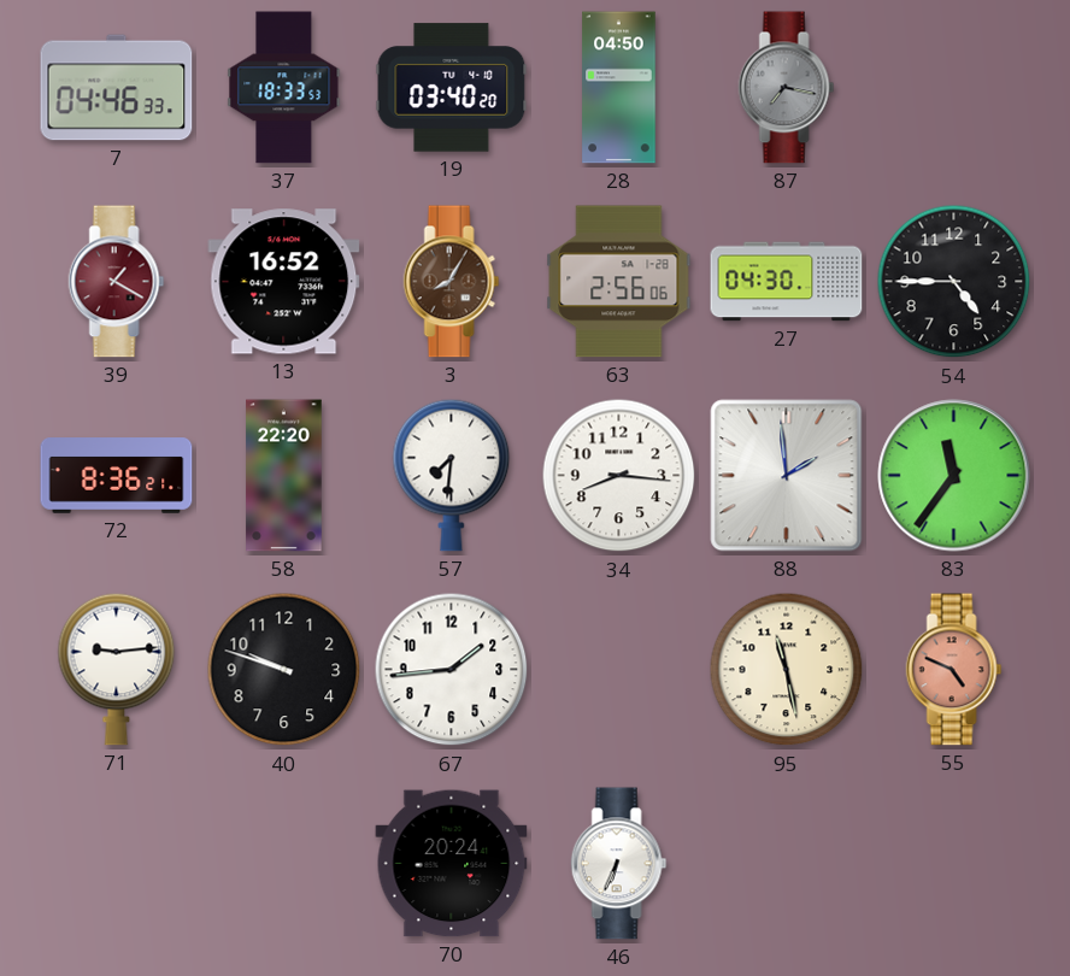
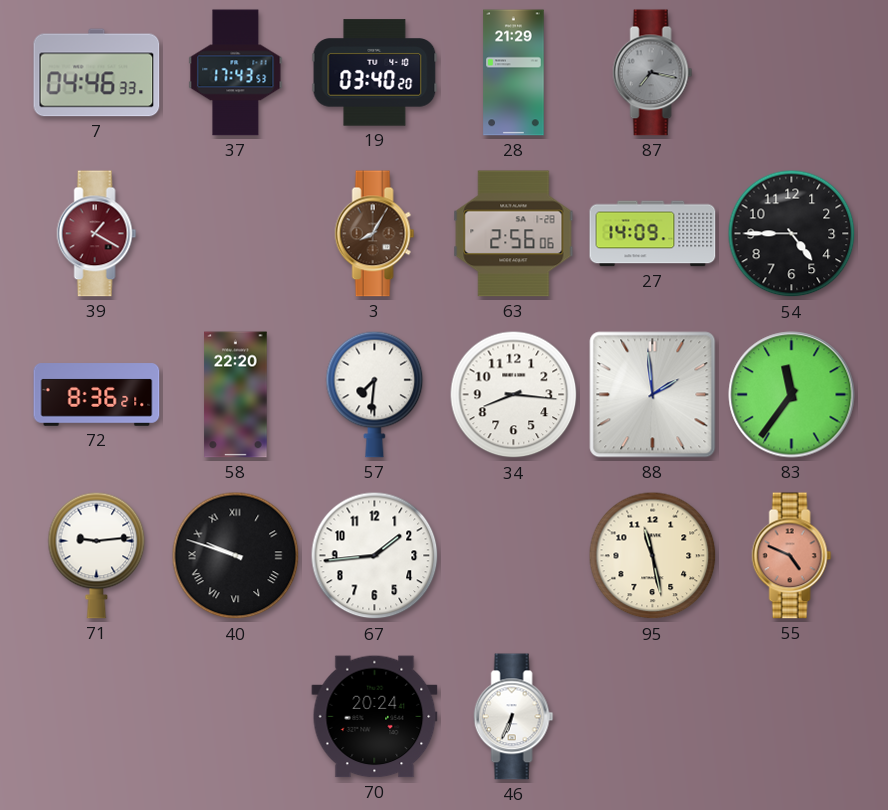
37: 18:33 -> 17:43
28: 04:50 -> 21:29
13: 16:52 -> none
27: 04:30 -> 14:09
40 numerals: Arabic -> Roman
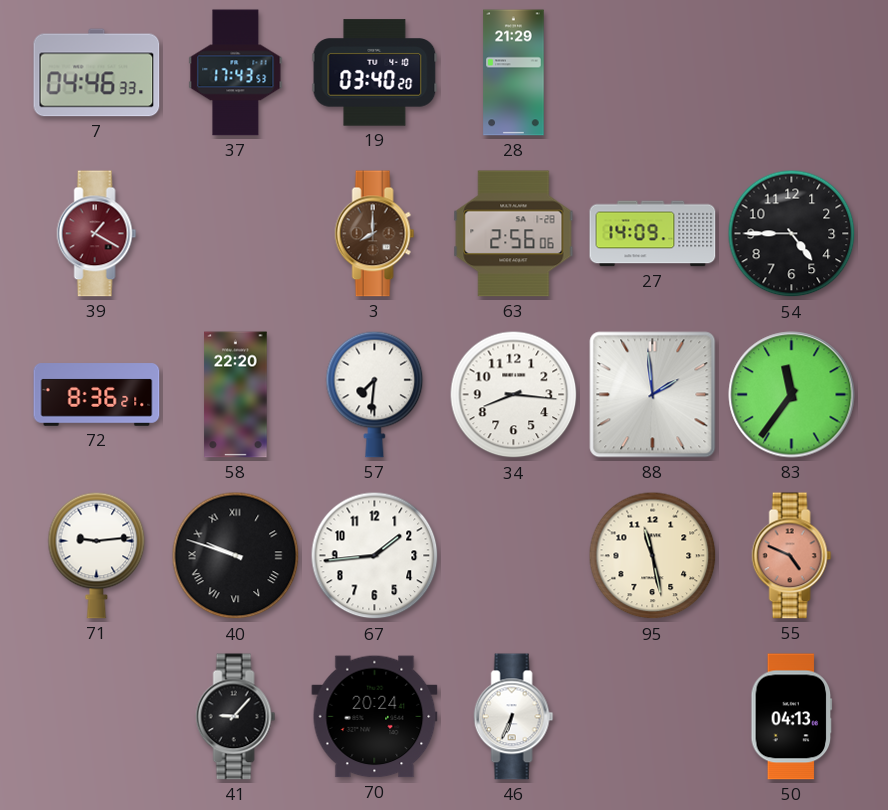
87: 7:17 -> none
3: 8:05 -> 8:00
41: none -> 9:07
50: none -> 04:13
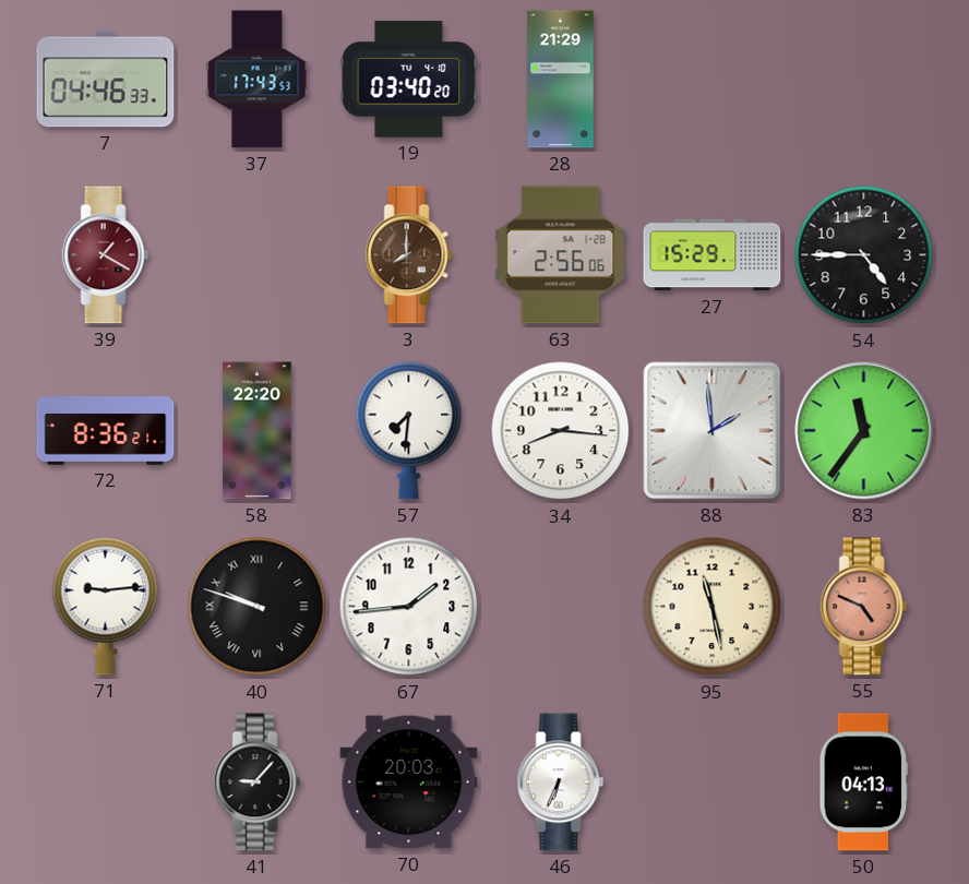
27: 14:09 -> 15:29
70: 20:24 -> 20:03
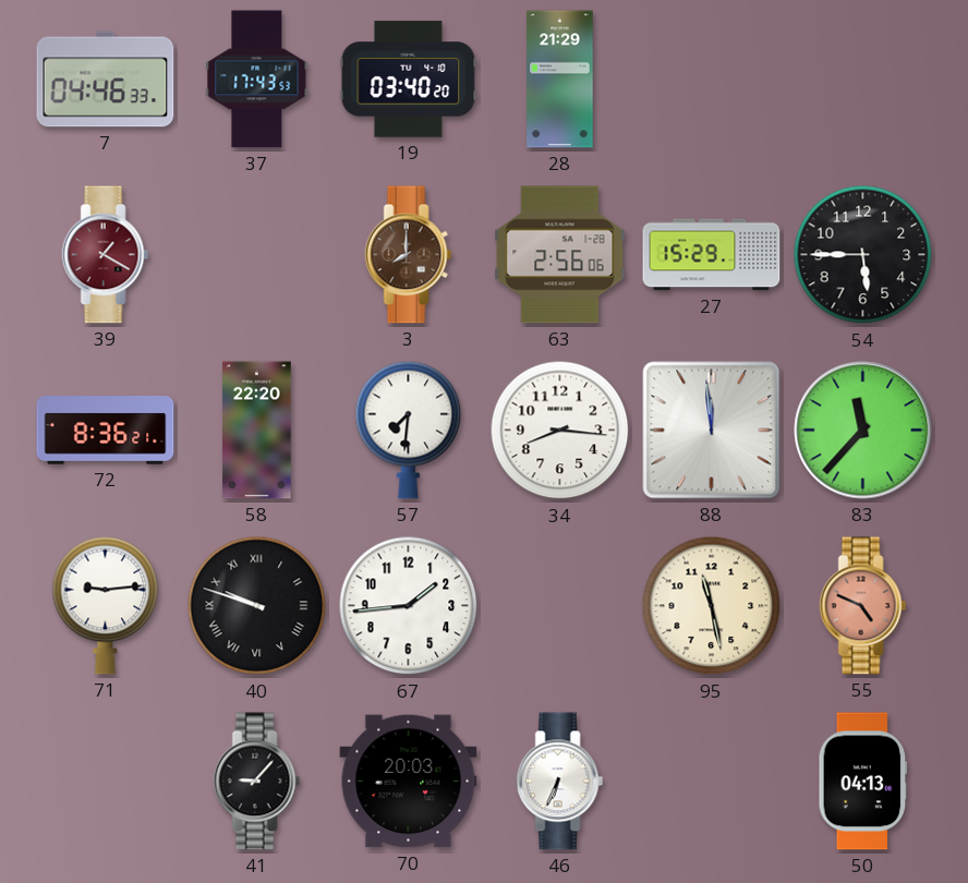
54: 4:45 -> 5:45
88: 1:59 -> 11:59
83: 11:36 -> 11:37
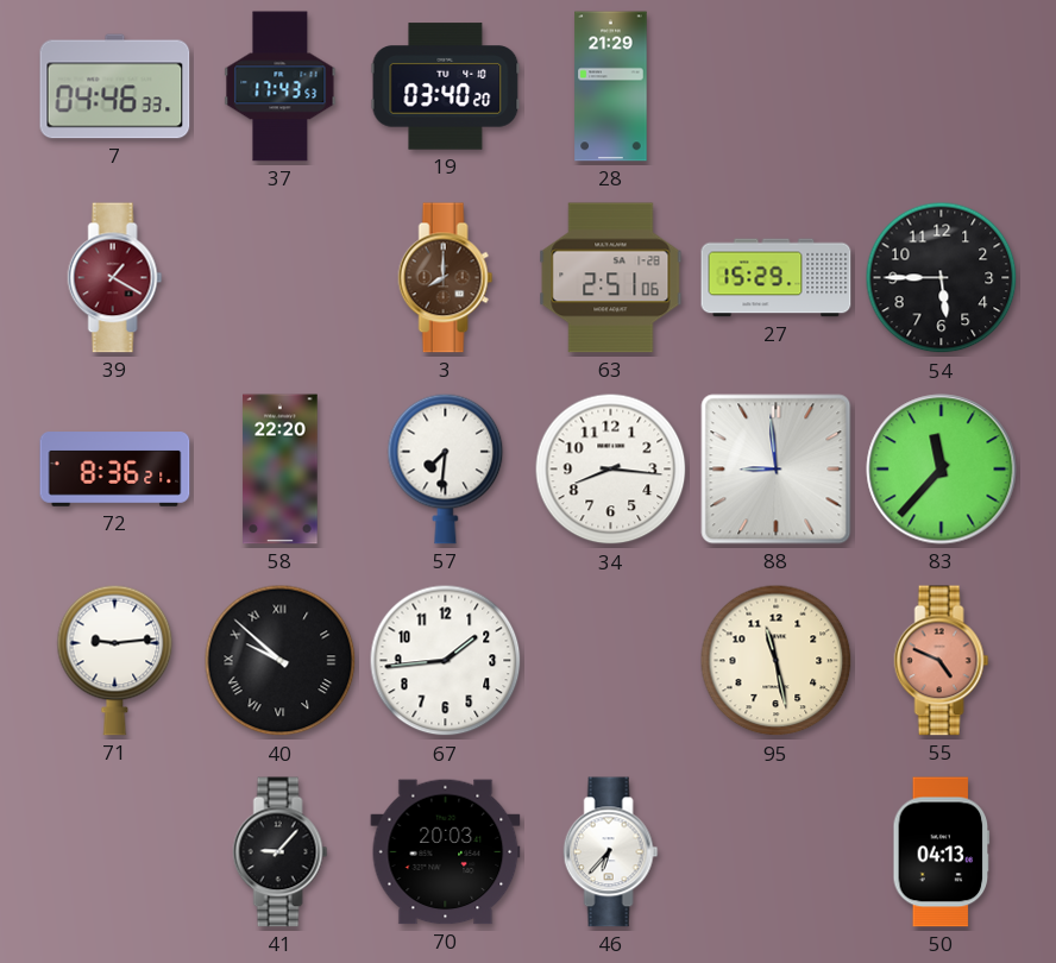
63: 2:56 -> 2:51
88: 11:59 -> 8:59
40: 9:48 -> 9:52
46: 6:34 -> 6:37
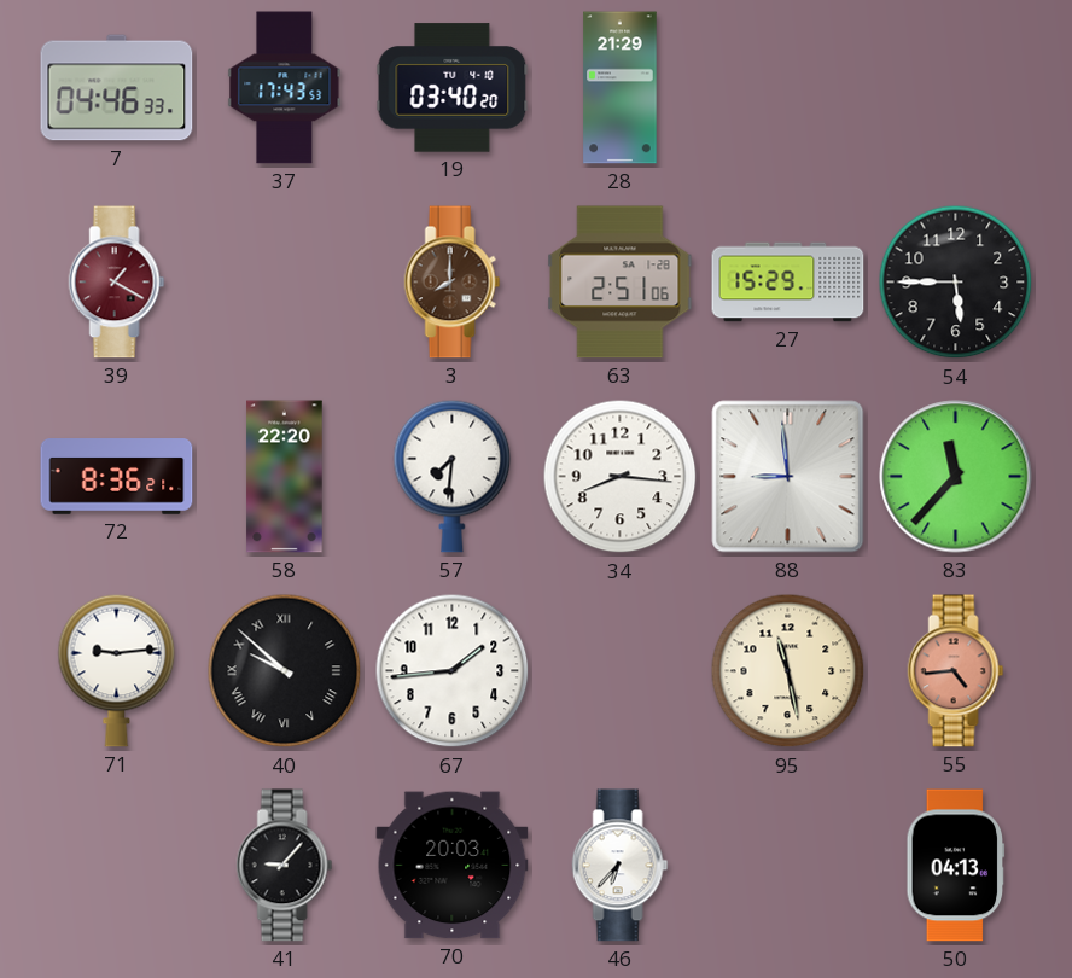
55: 4:49 -> 4:44
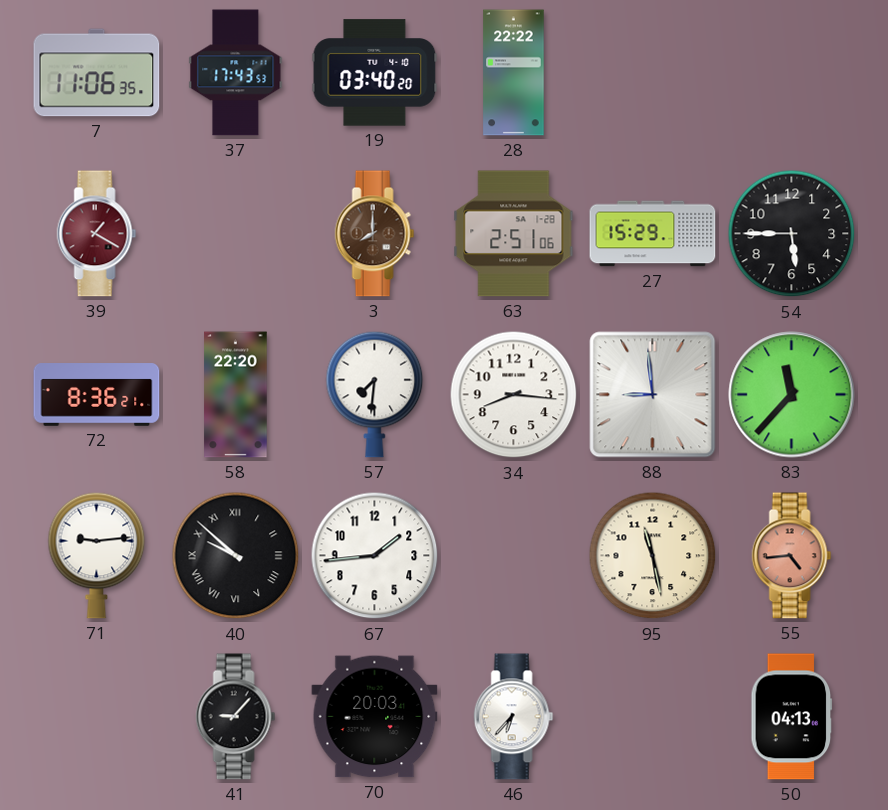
7: 04:46 -> 11:06
28: 21:29 -> 22:22
